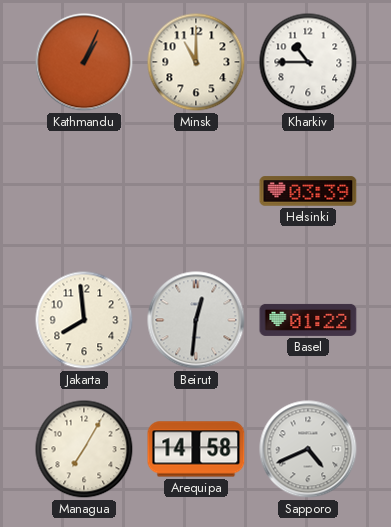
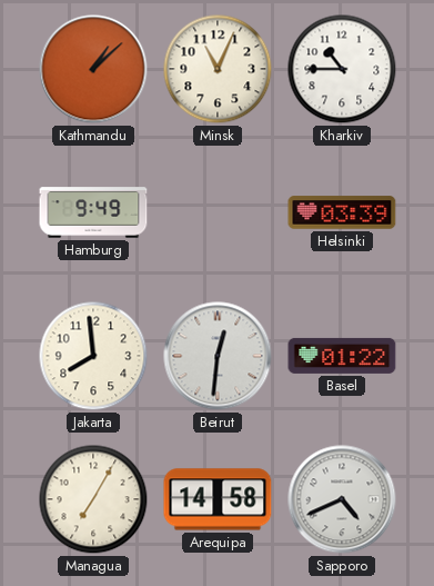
Kathmandu: 1:04 -> 1:08
Minsk: 11:00 -> 11:04
Hamburg: none -> 9:49
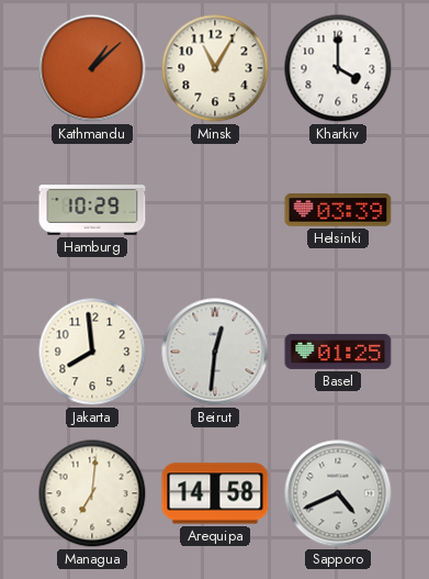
Minsk: 11:04 -> 11:05
Kharkiv: 10:45 -> 4:00
Hamburg: 9:49 -> 10:29
Basel: 01:22 -> 01:25
Managua: 7:05 -> 7:01
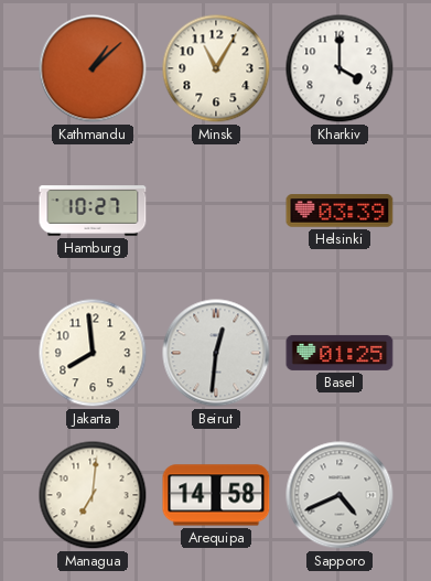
Hamburg: 10:29 -> 10:27
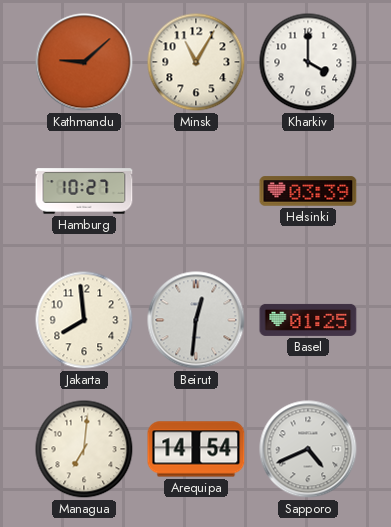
Kathmandu: 1:08 -> 9:08
Arequipa: 14:58 -> 14:54
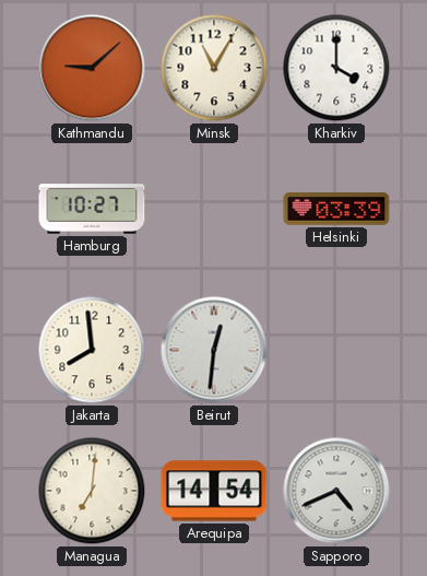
Basel: 01:25 -> none
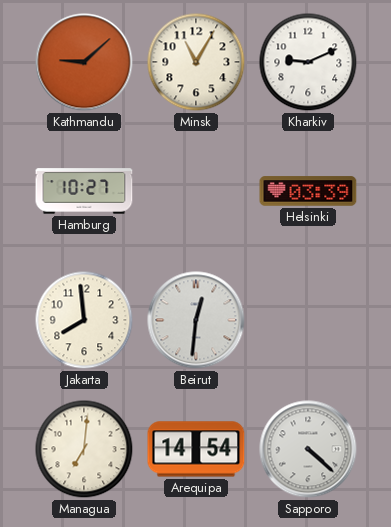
Kharkiv: 4:00 -> 9:11
Sapporo: 4:41 -> 4:22
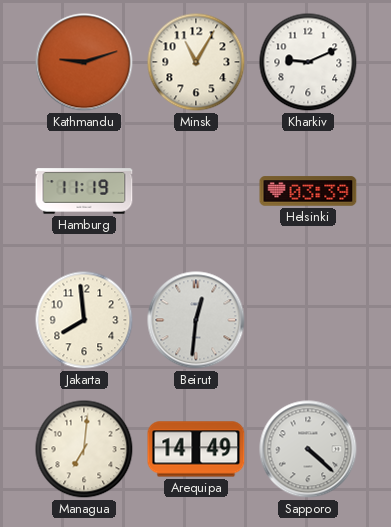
Kathmandu: 9:08 -> 9:12
Hamburg: 10:27 -> 11:19
Arequipa: 14:54 -> 14:49
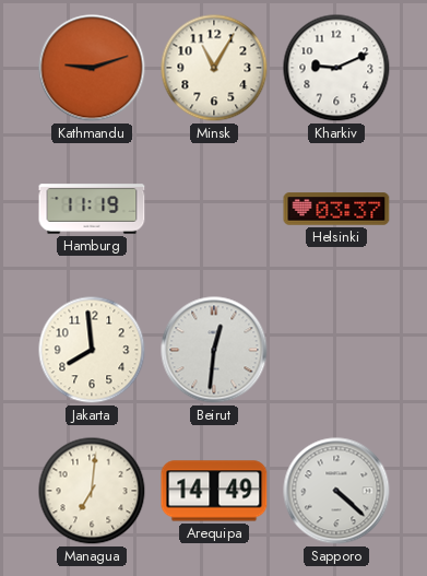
Helsinki: 03:39 -> 03:37
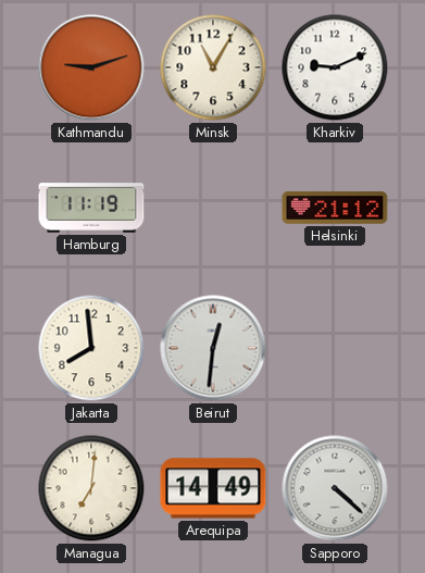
Helsinki: 03:37 -> 21:12
